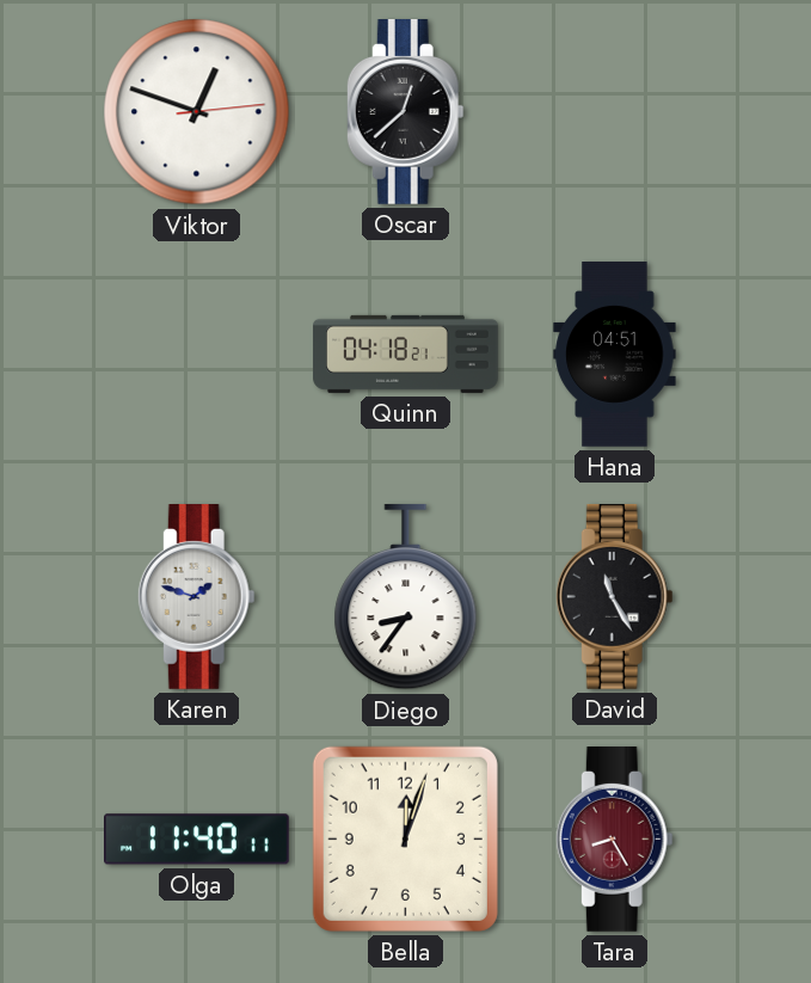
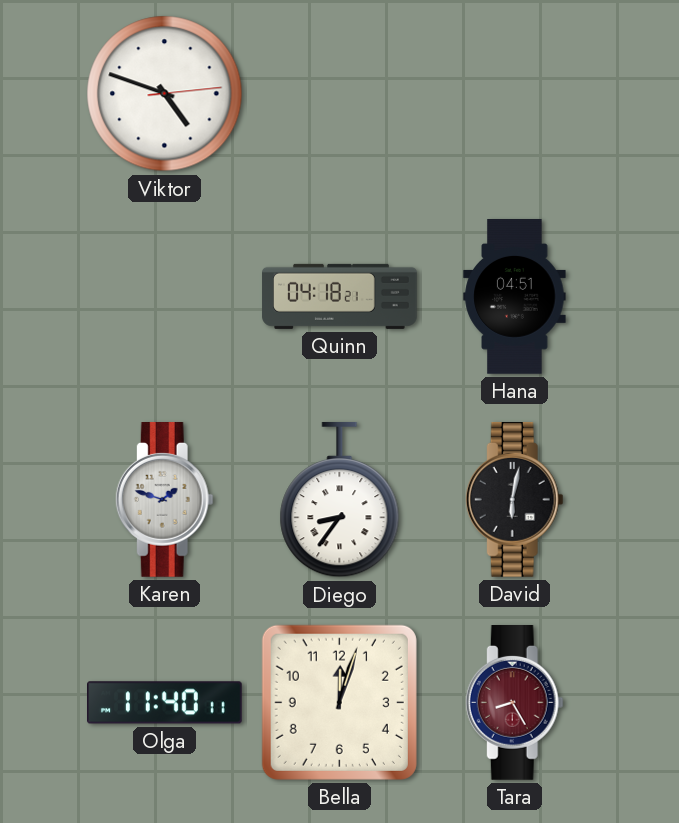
Viktor: 12:48 -> 4:48
Oscar: 12:38 -> none
David: 11:25 -> 6:02
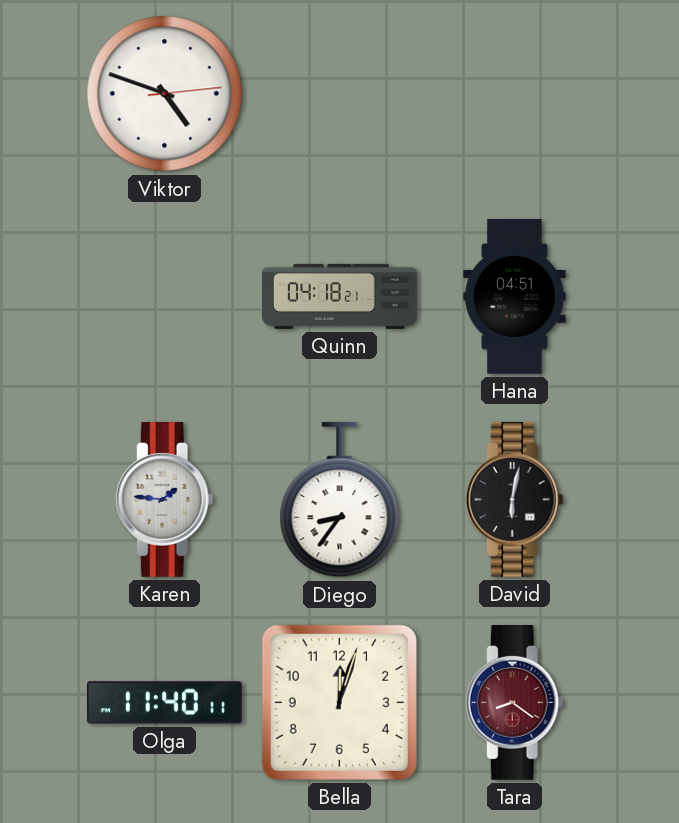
Karen: 1:48 -> 1:46
Tara: 8:25 -> 8:21
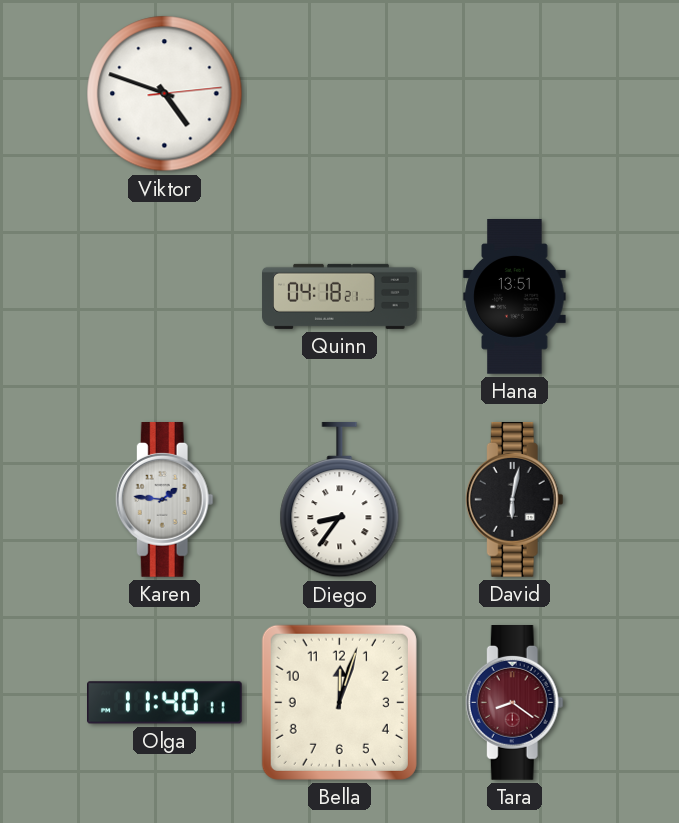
Hana: 04:51 -> 13:51
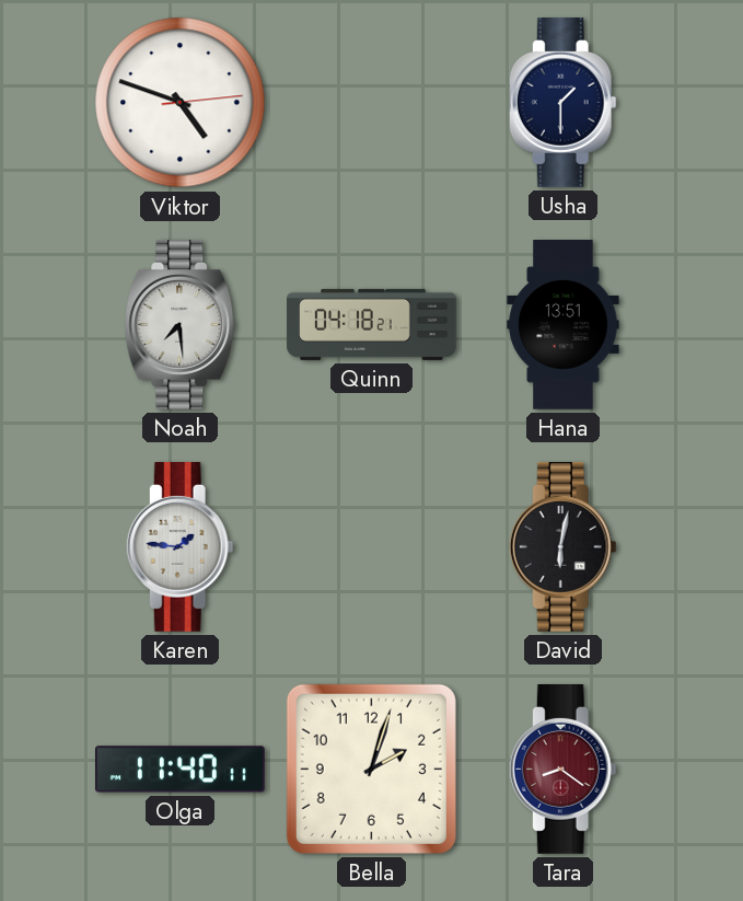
Usha: none -> 1:30
Noah: none -> 7:29
Diego: 8:36 -> none
Bella: 12:03 -> 2:03
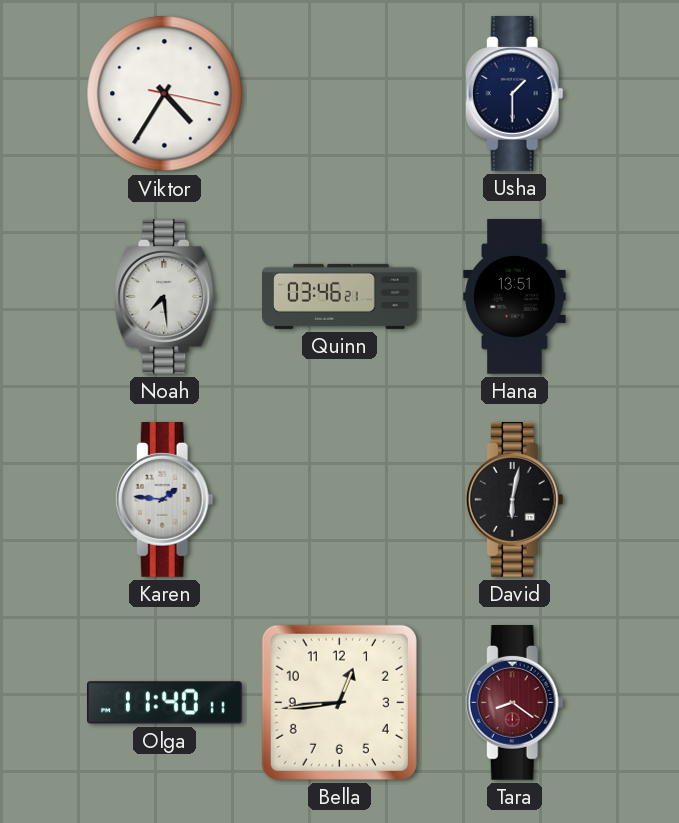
Viktor: 4:48 -> 4:35
Quinn: 04:18 -> 03:46
Bella: 2:03 -> 12:44
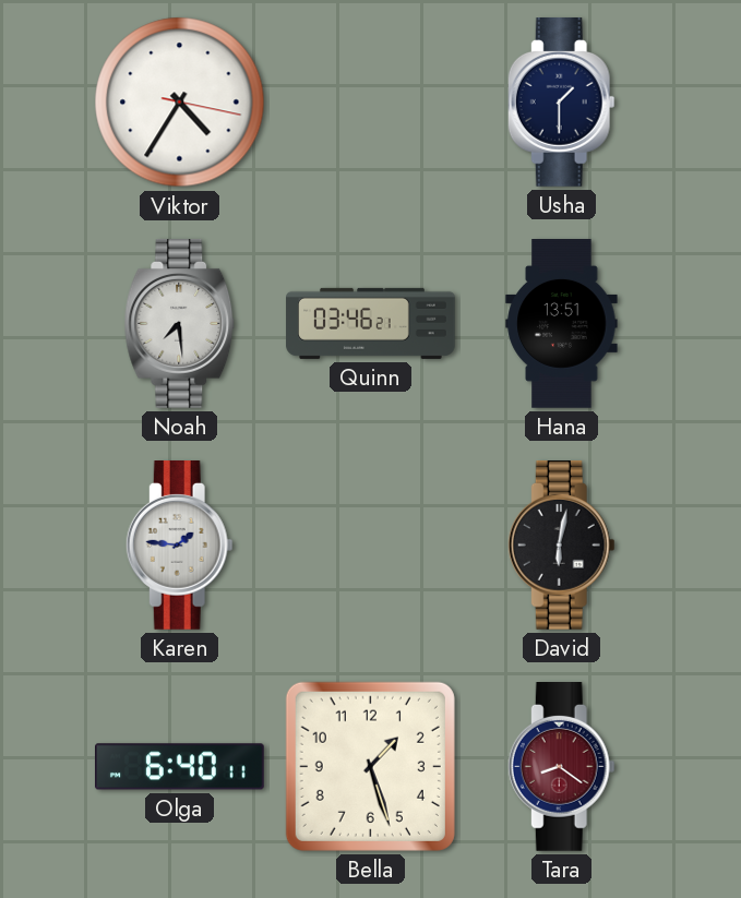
Olga: 11:40 -> 6:40
Bella: 12:44 -> 1:27
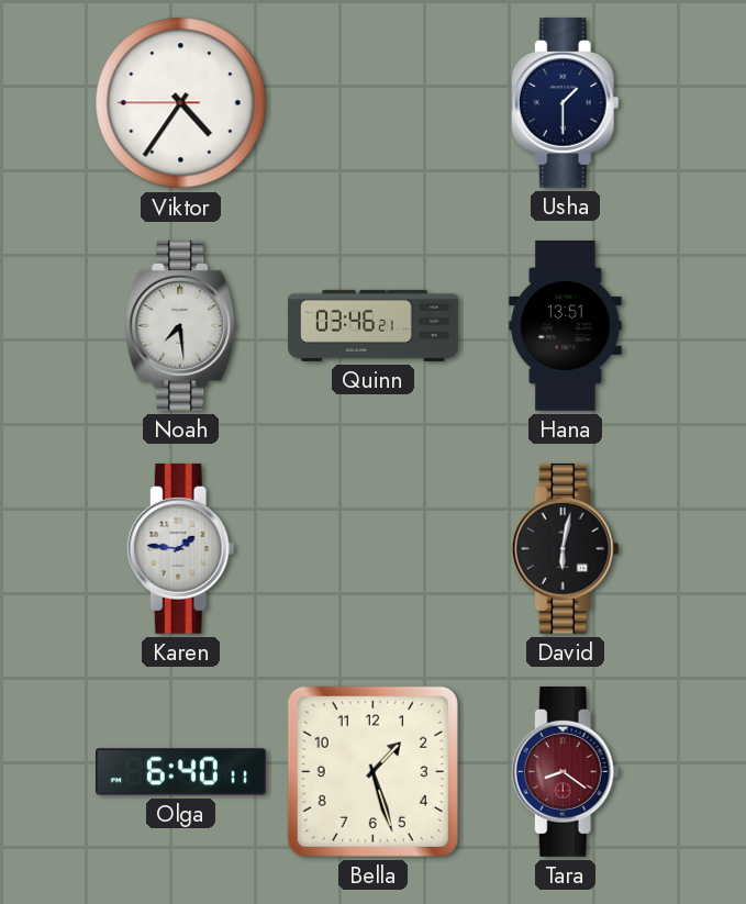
Viktor: 4:35:17 -> 4:35:45
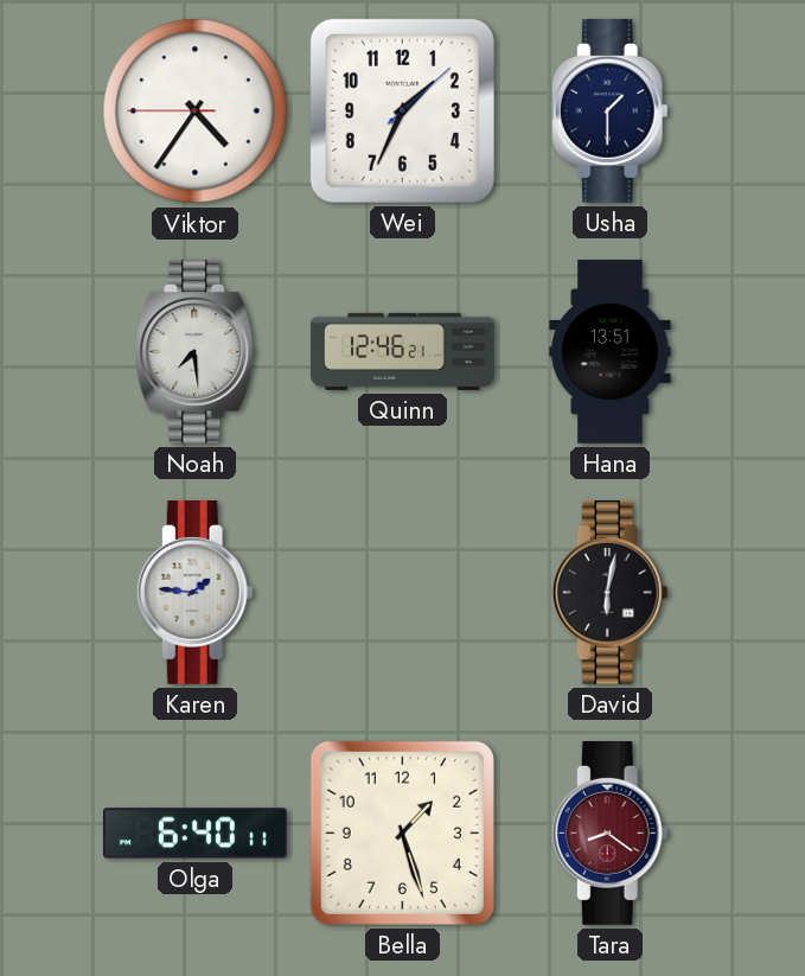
Wei: none -> 1:34
Quinn: 03:46 -> 12:46
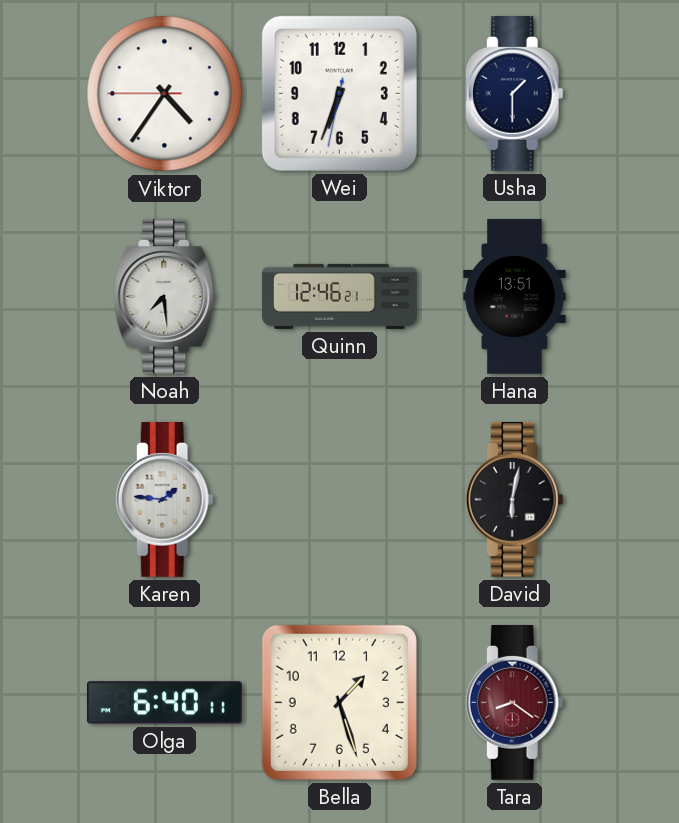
Wei: 1:34 -> 6:33
